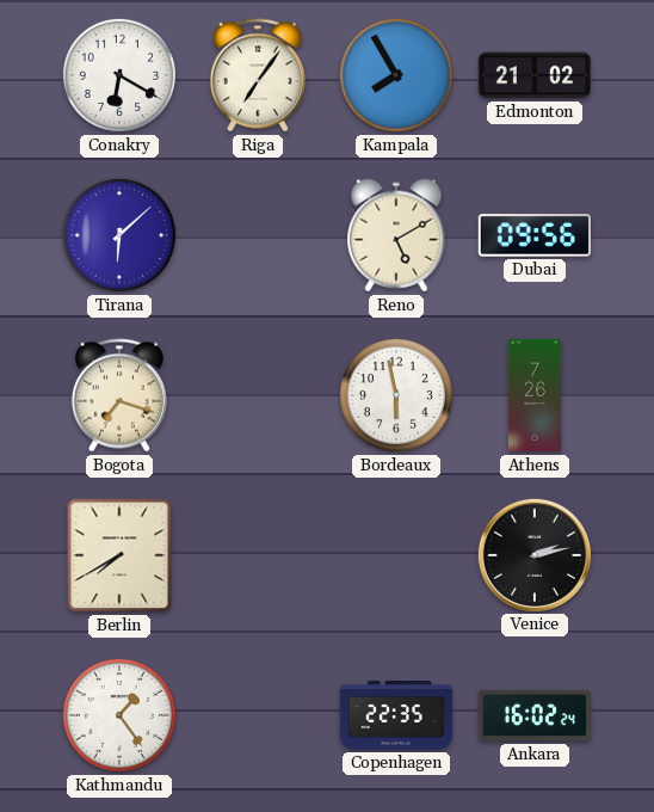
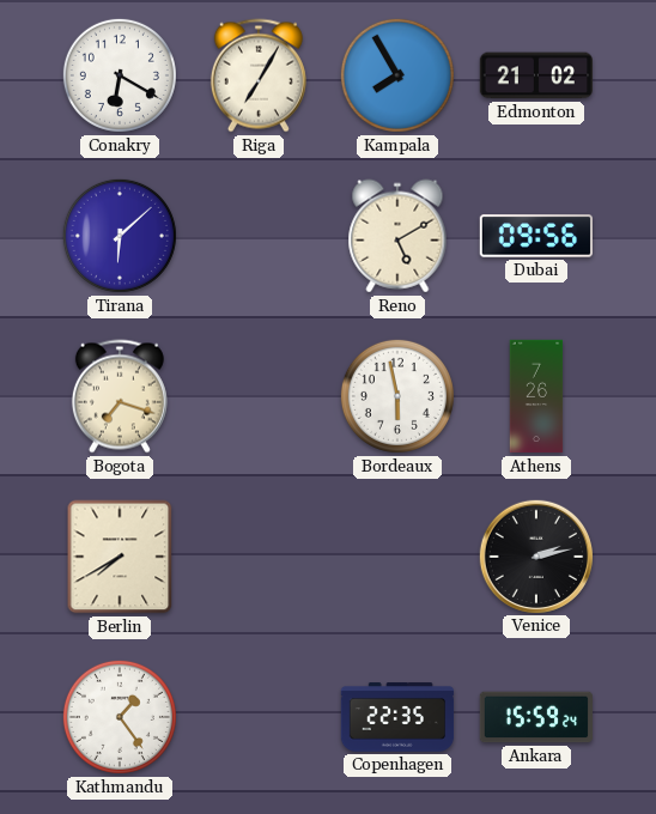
Riga: 7:06 -> 7:05
Ankara: 16:02 -> 15:59
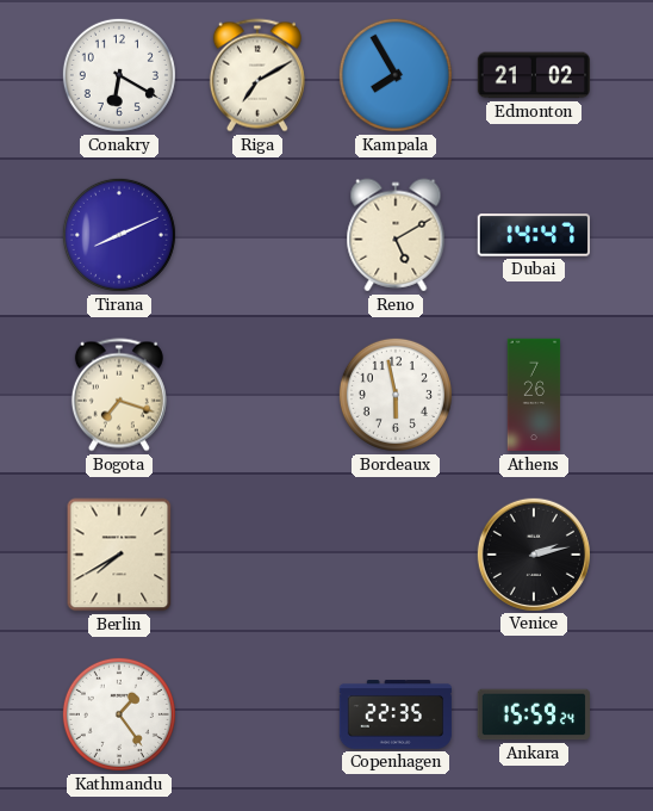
Riga: 7:05 -> 7:10
Tirana: 6:08 -> 8:11
Dubai: 09:56 -> 14:47
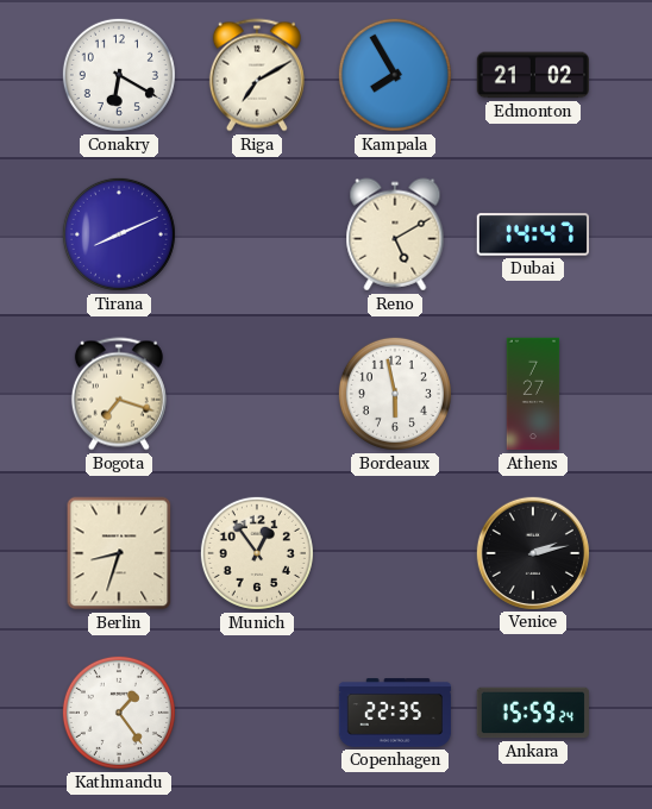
Athens: 7:26 -> 7:27
Berlin: 7:40 -> 8:33
Munich: none -> 12:54
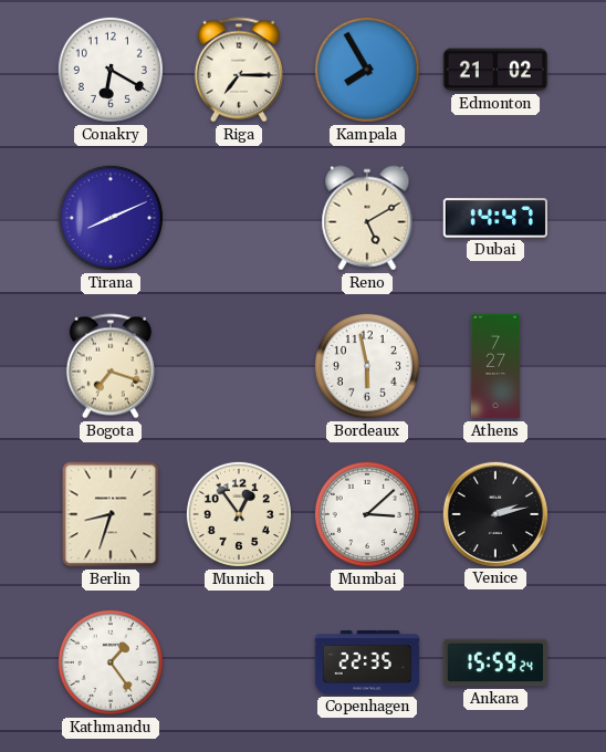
Riga: 7:10 -> 7:15
Mumbai: none -> 3:08
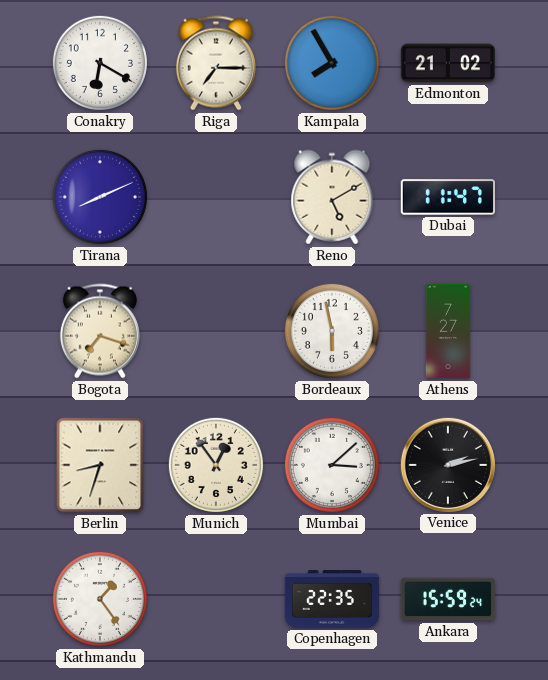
Dubai: 14:47 -> 11:47
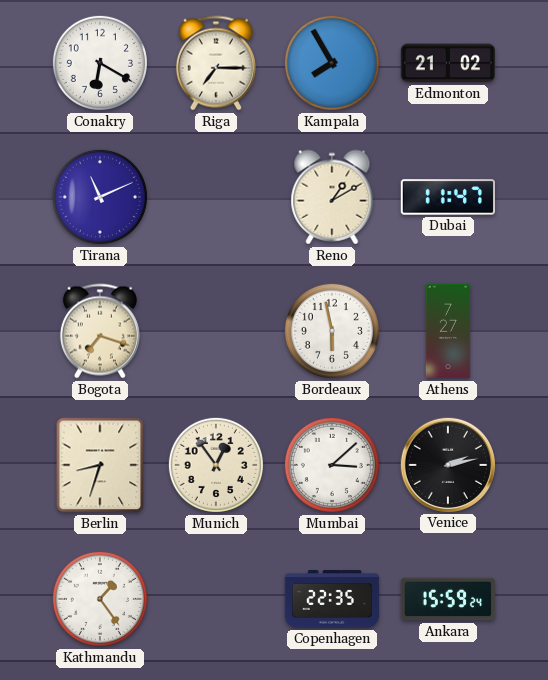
Tirana: 8:11 -> 11:11
Reno: 5:10 -> 1:10
